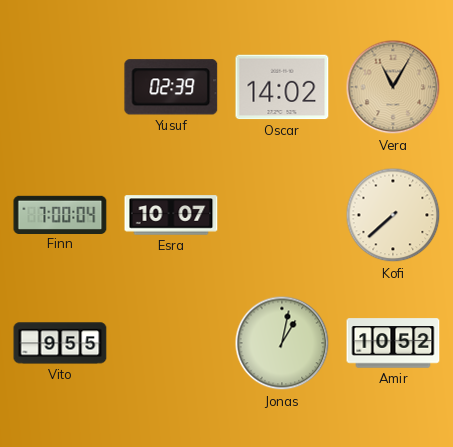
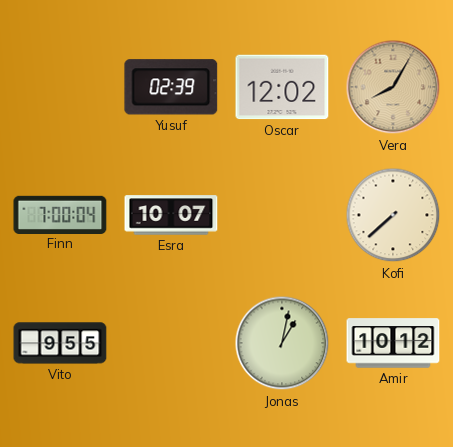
Oscar: 14:02 -> 12:02
Vera: 11:05 -> 8:05
Amir: 10:52 -> 10:12
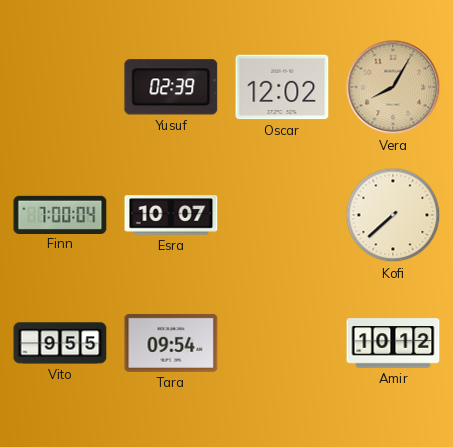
Tara: none -> 09:54
Jonas: 1:02 -> none
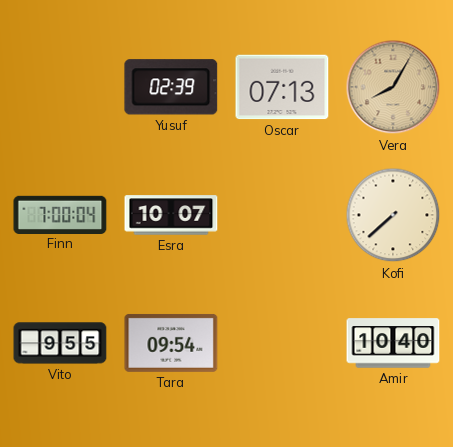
Oscar: 12:02 -> 07:13
Amir: 10:12 -> 10:40
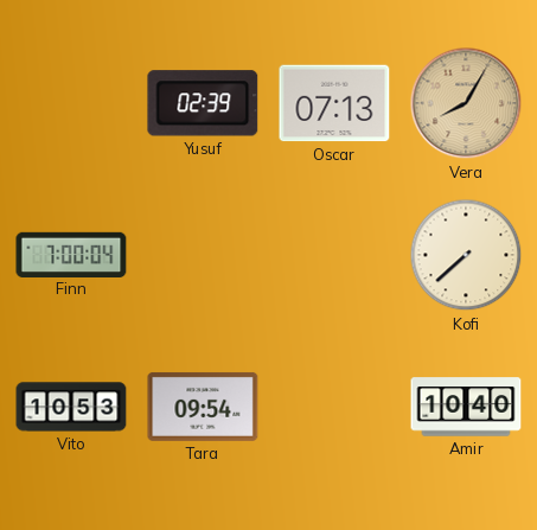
Esra: 10:07 -> none
Vito: 9:55 -> 10:53
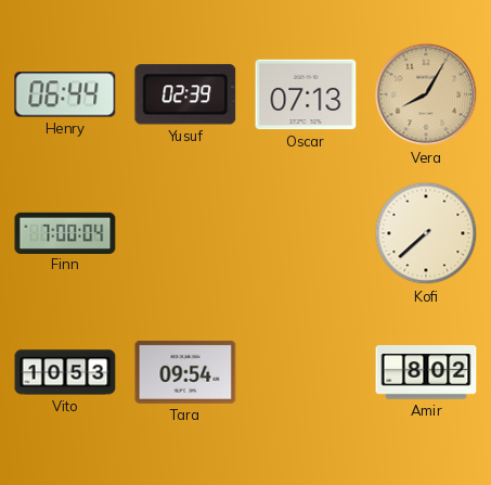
Henry: none -> 06:44
Amir: 10:40 -> 8:02
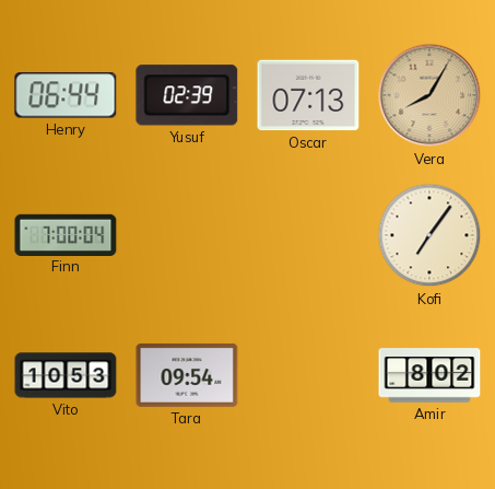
Kofi: 7:38 -> 7:06
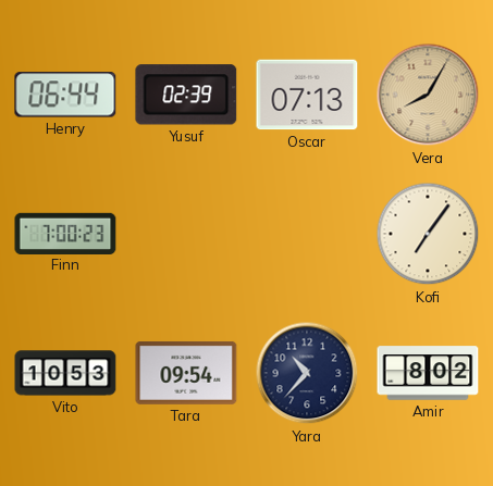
Finn: 7:00:04 -> 7:00:23
Yara: none -> 10:37
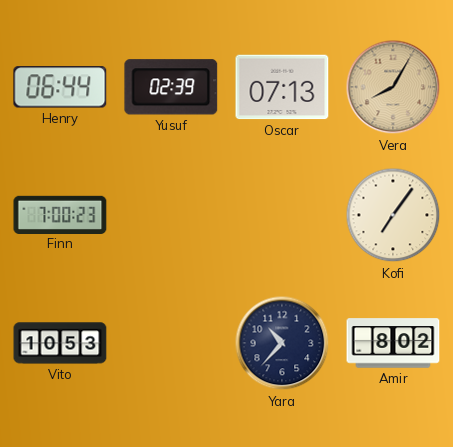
Tara: 09:54 -> none
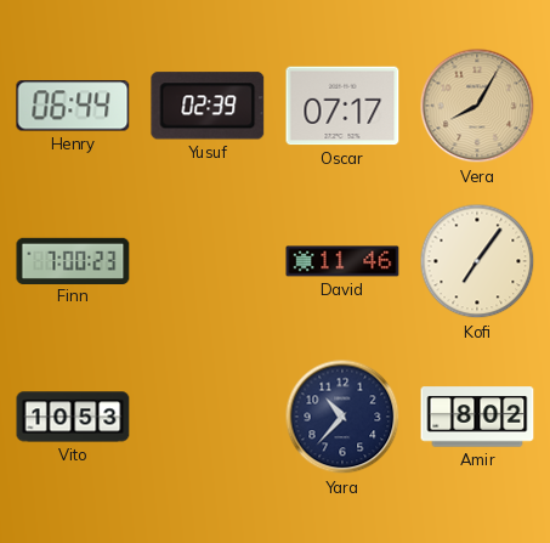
Oscar: 07:13 -> 07:17
David: none -> 11:46
